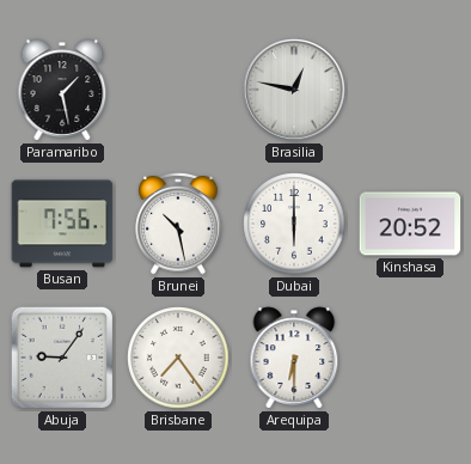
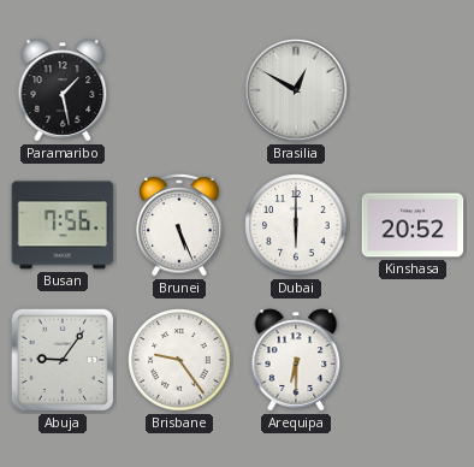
Brasilia: 12:47 -> 12:50
Brunei: 10:28 -> 5:26
Brisbane: 7:24 -> 9:24
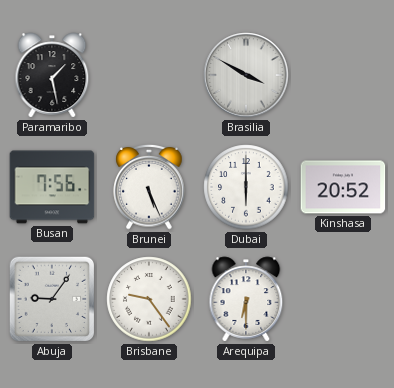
Brasilia: 12:50 -> 3:50
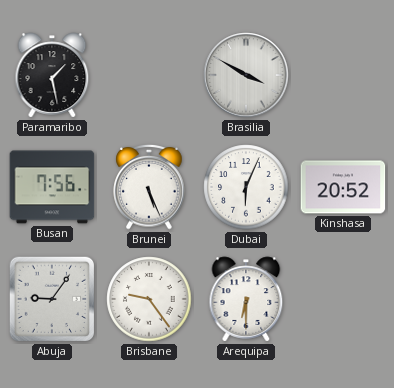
Dubai: 6:00 -> 6:04
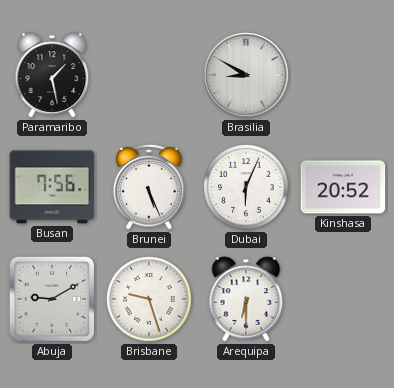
Brasilia: 3:50 -> 8:50
Abuja: 9:06 -> 9:10
Brisbane: 9:24 -> 9:27
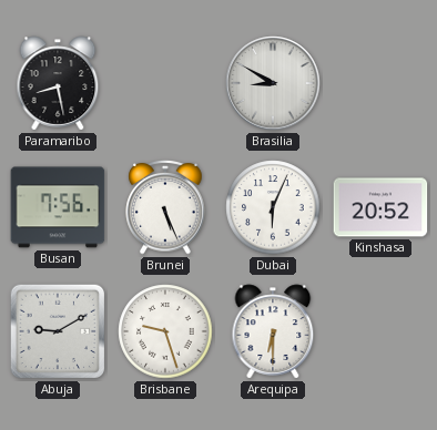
Paramaribo: 1:28 -> 8:28
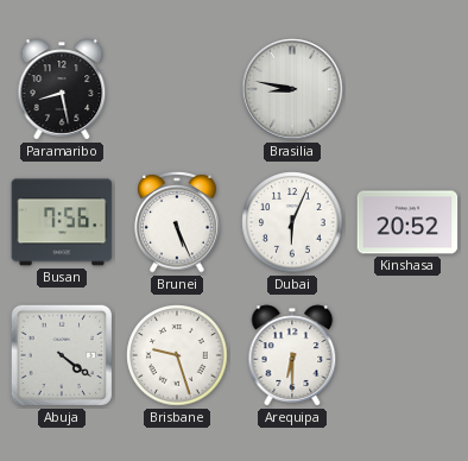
Brasilia: 8:50 -> 8:47
Abuja: 9:10 -> 4:21
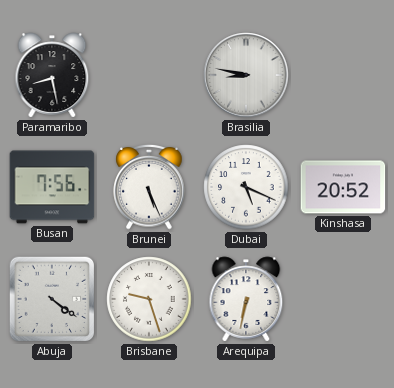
Dubai: 6:04 -> 5:19
Arequipa: 6:30 -> 6:32
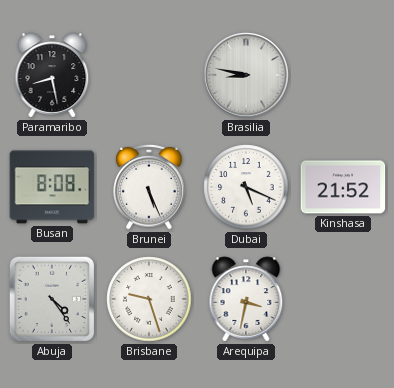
Busan: 7:56 -> 8:08
Kinshasa: 20:52 -> 21:52
Abuja: 4:21 -> 4:24
Arequipa: 6:32 -> 3:32
